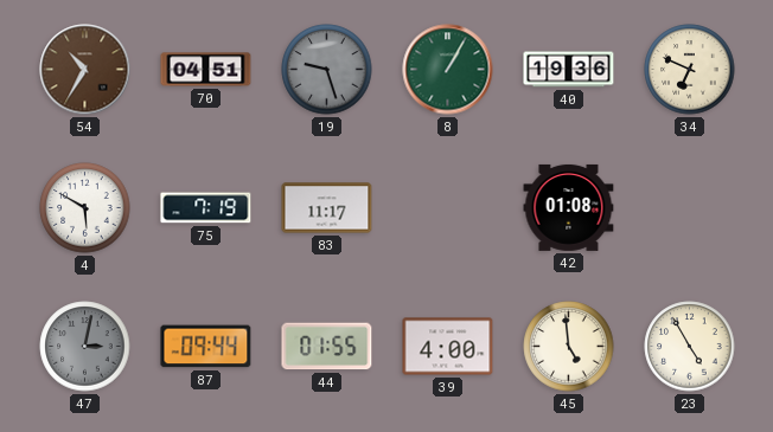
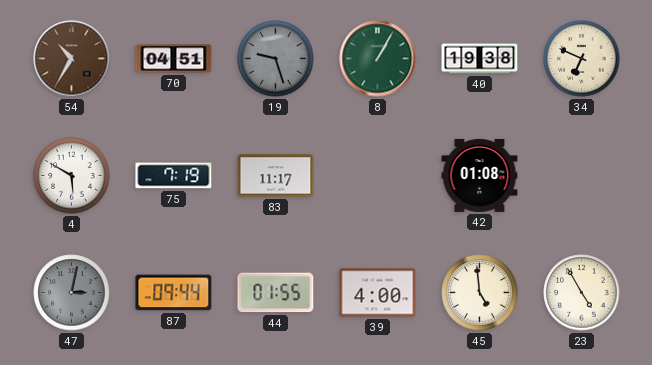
40: 19:36 -> 19:38
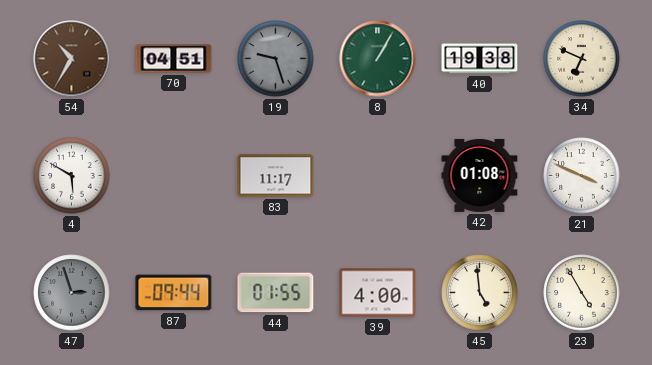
75: 7:19 -> none
21: none -> 3:49
47: 3:02 -> 2:57
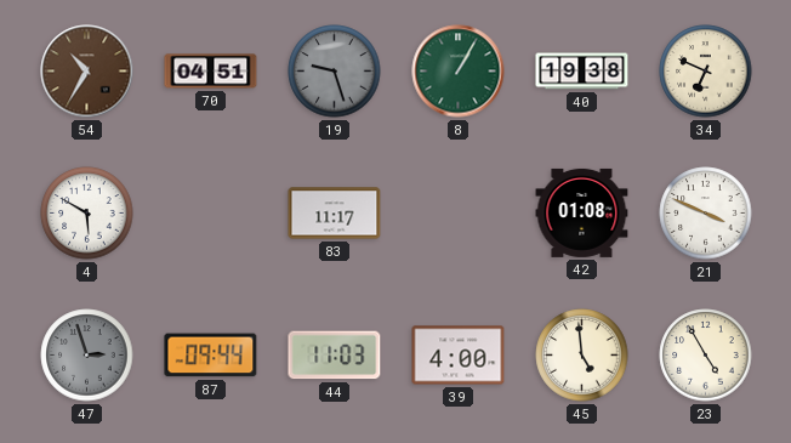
44: 01:55 -> 11:03
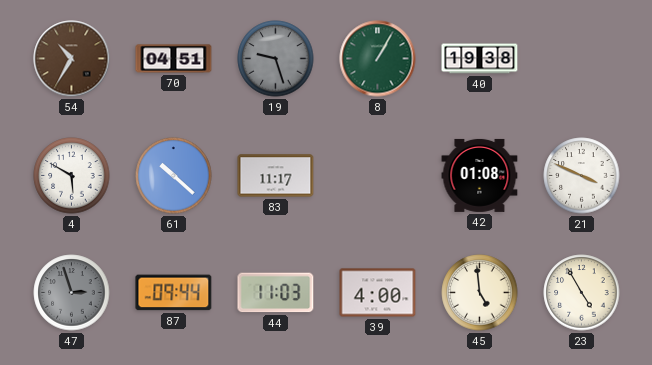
34: 6:49 -> none
61: none -> 10:22
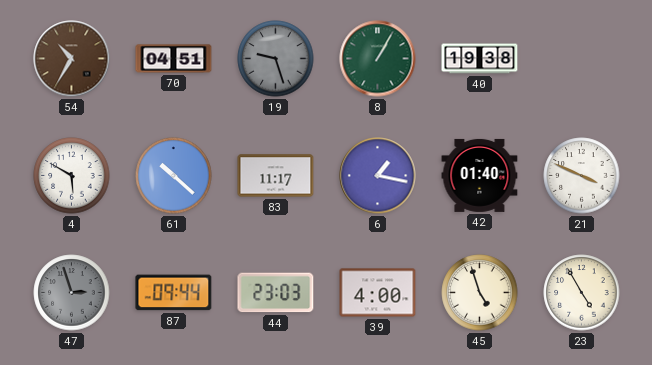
6: none -> 1:17
42: 01:08 -> 01:40
44: 11:03 -> 23:03
45: 4:59 -> 4:57
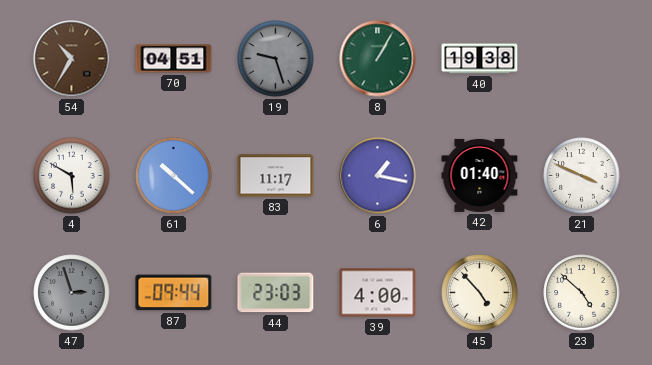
45: 4:57 -> 4:53
23: 4:55 -> 4:52
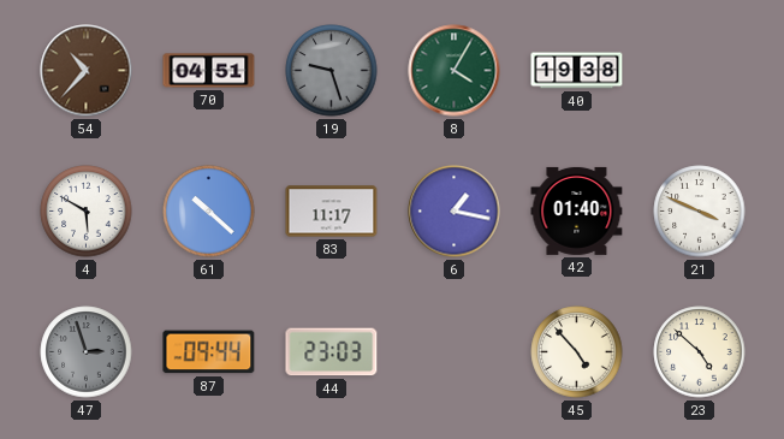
54: 10:35 -> 10:37
8: 1:05 -> 4:05
39: 4:00 -> none
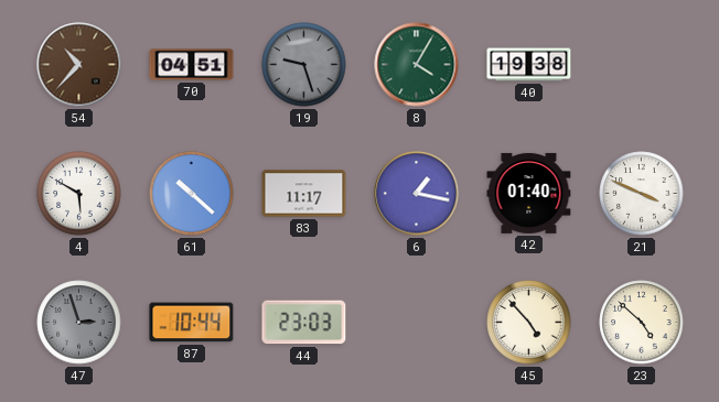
87: 09:44 -> 10:44
